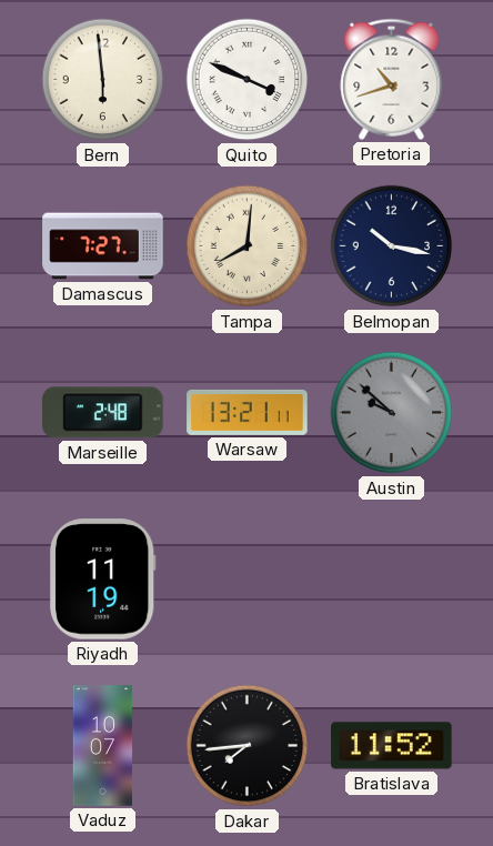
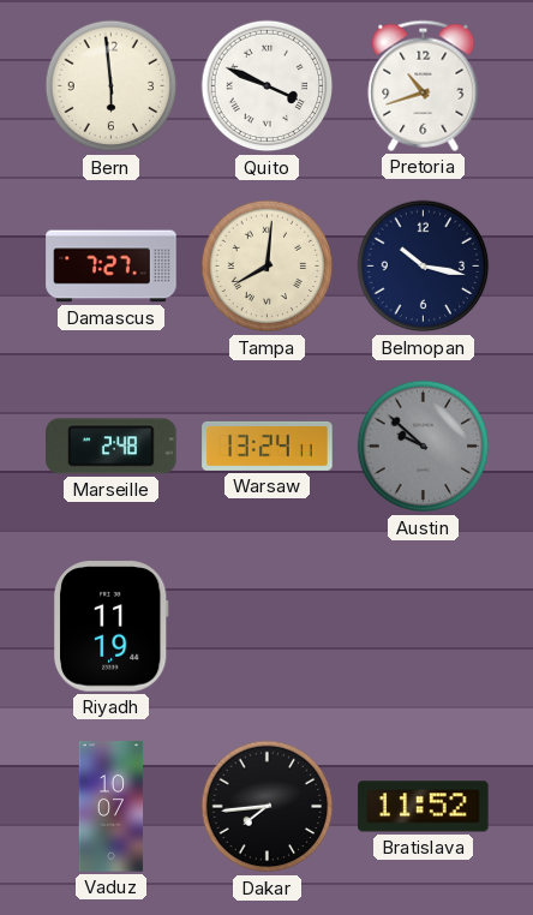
Warsaw: 13:21 -> 13:24
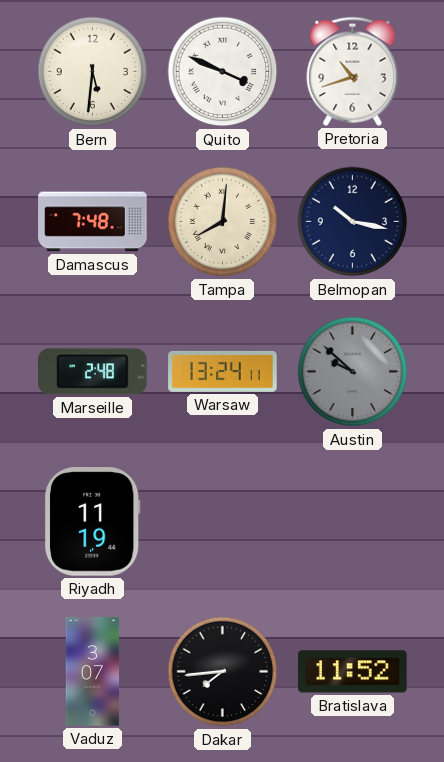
Bern: 5:59 -> 5:31
Damascus: 7:27 -> 7:48
Vaduz: 10:07 -> 3:07
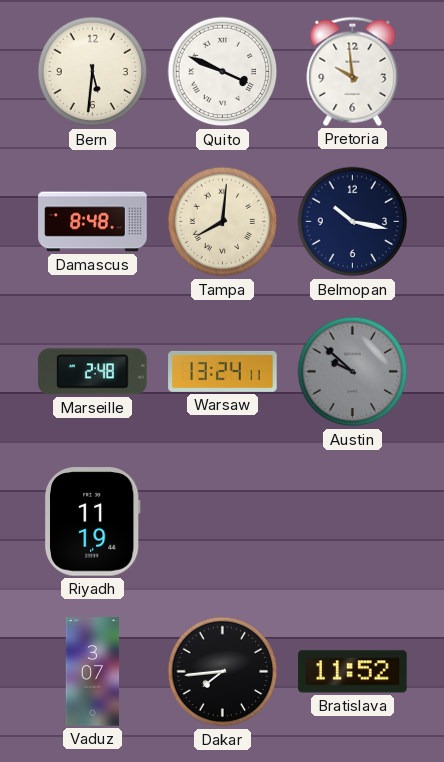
Pretoria: 10:42 -> 9:59
Damascus: 7:48 -> 8:48
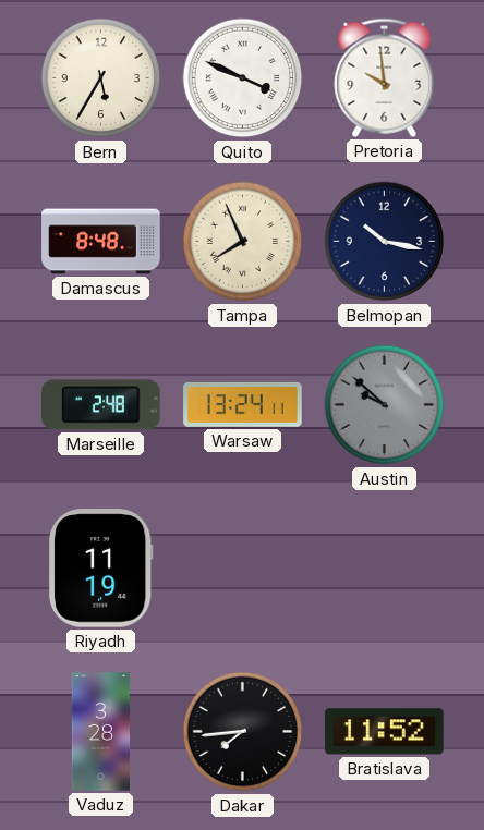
Bern: 5:31 -> 5:35
Tampa: 8:01 -> 7:56
Vaduz: 3:07 -> 3:28
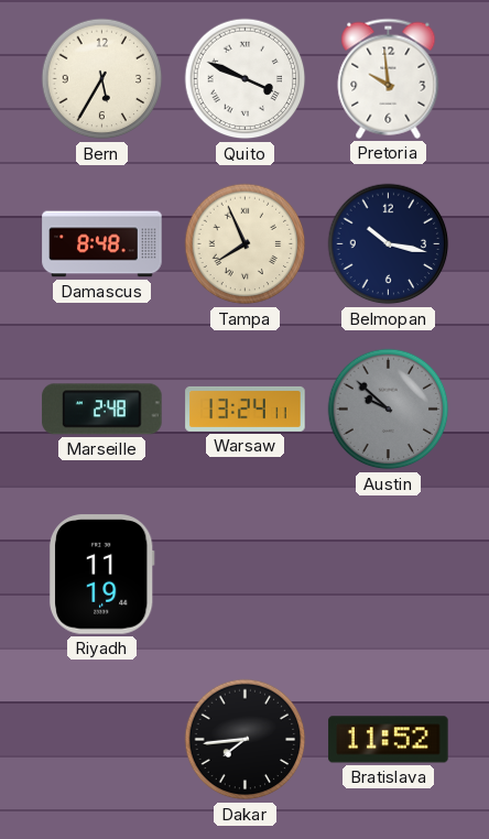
Vaduz: 3:28 -> none
